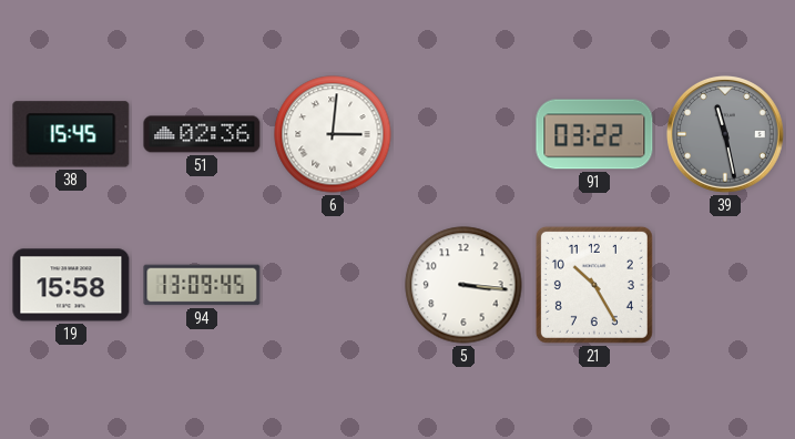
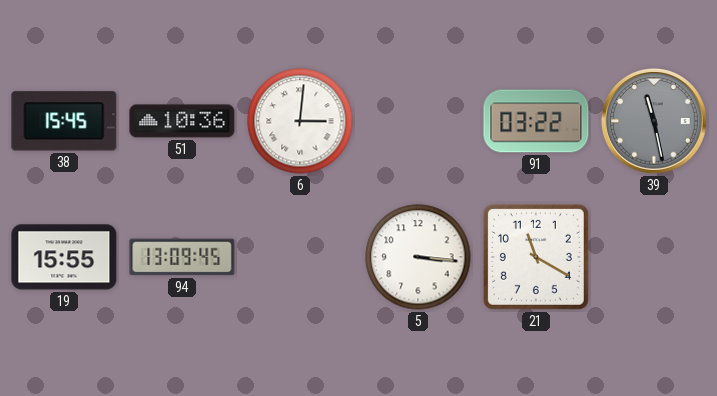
51: 02:36 -> 10:36
19: 15:58 -> 15:55
21: 10:25 -> 11:20
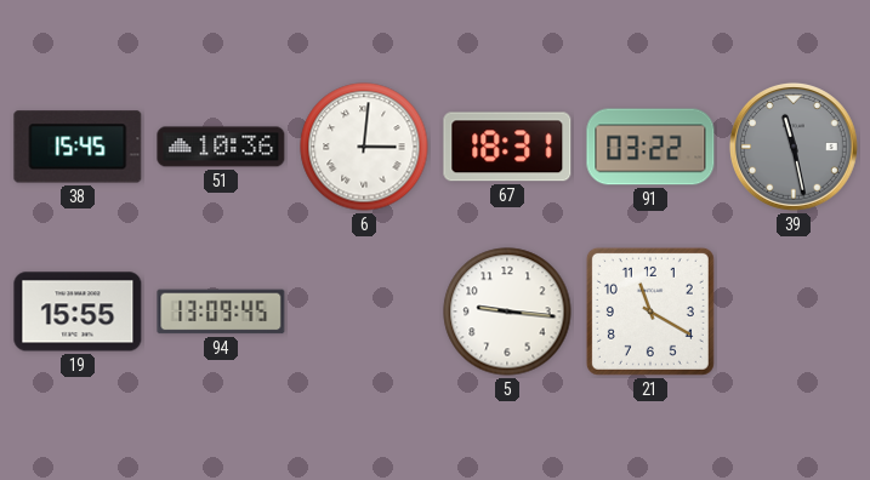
67: none -> 18:31
5: 3:16 -> 9:16
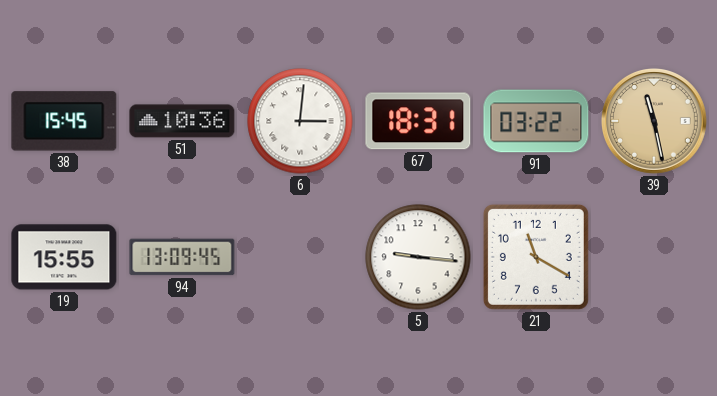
39 dial: grey -> champagne
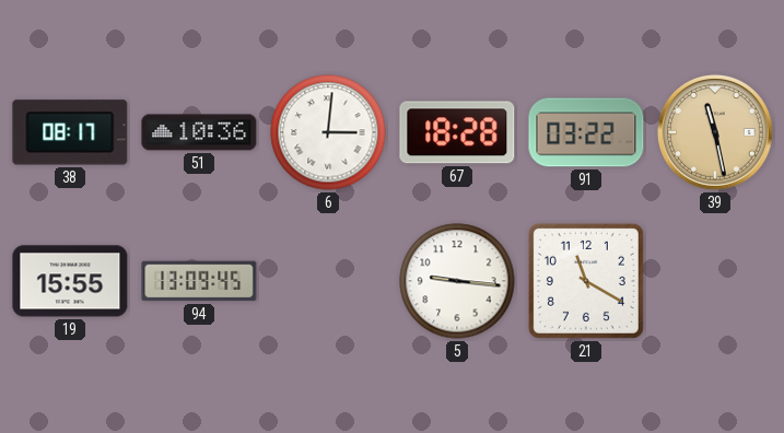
38: 15:45 -> 08:17
67: 18:31 -> 18:28
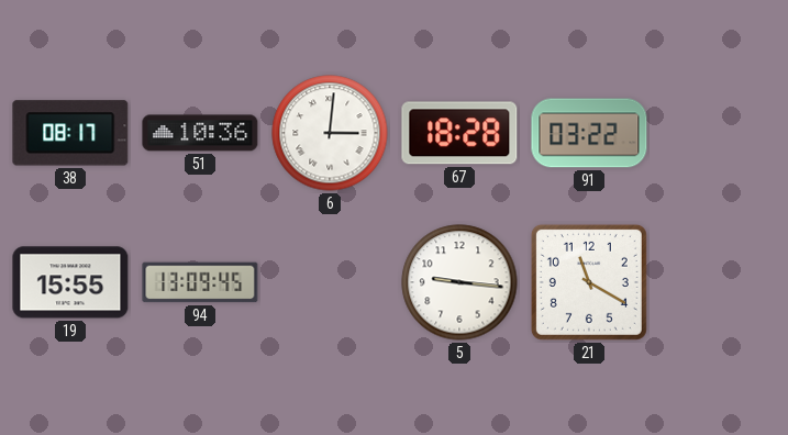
39: 11:28 -> none
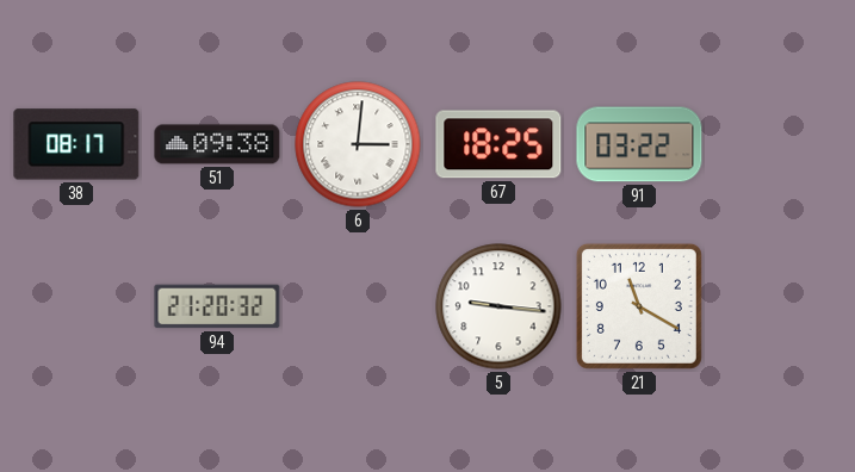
51: 10:36 -> 09:38
67: 18:28 -> 18:25
19: 15:55 -> none
94: 13:09 -> 21:20
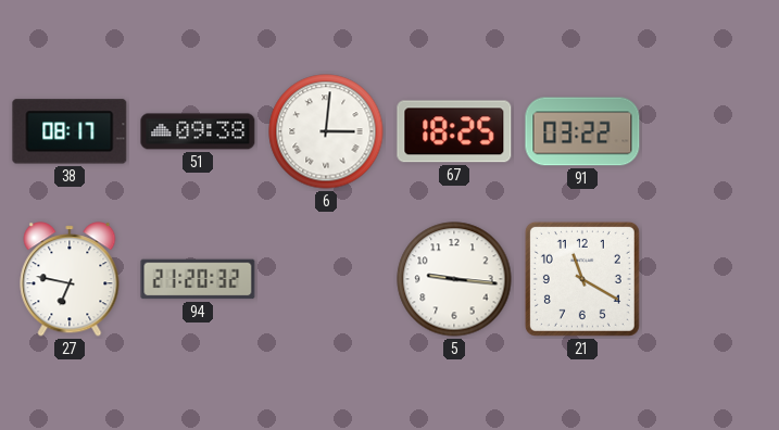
27: none -> 6:47
